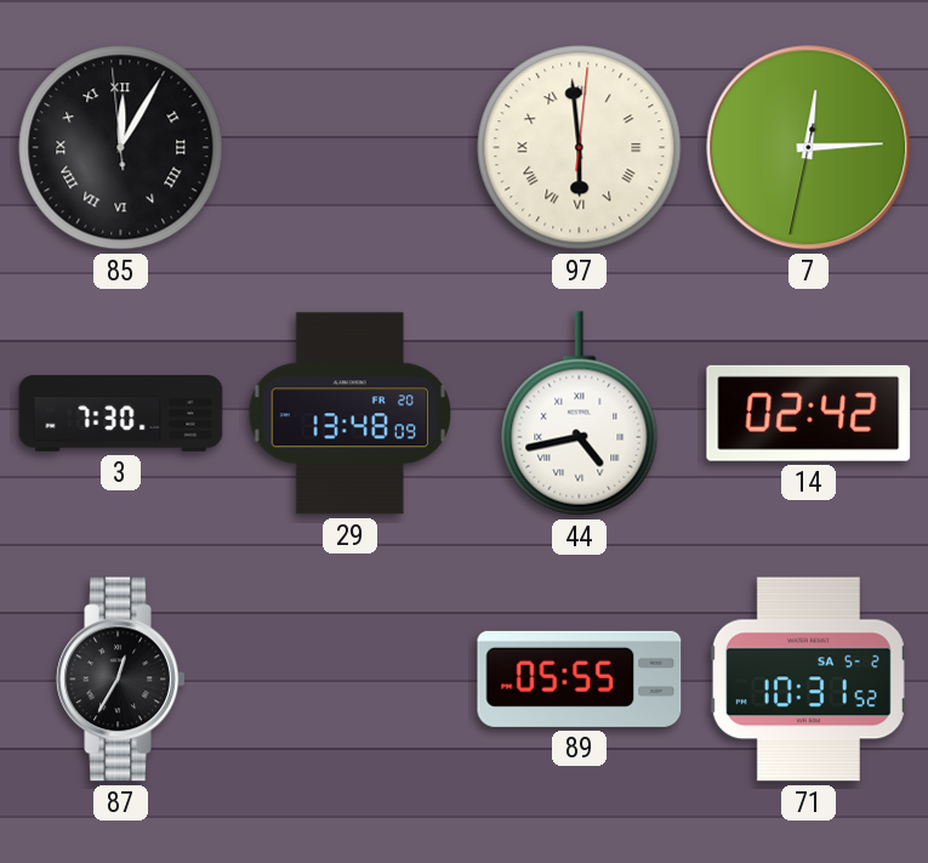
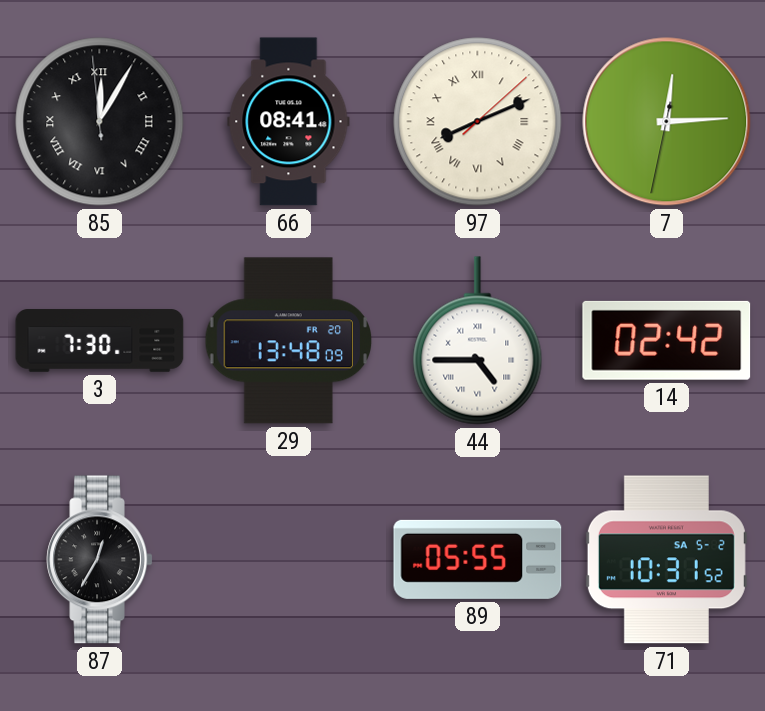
66: none -> 08:41
97: 5:59 -> 8:11
44: 4:43 -> 4:45
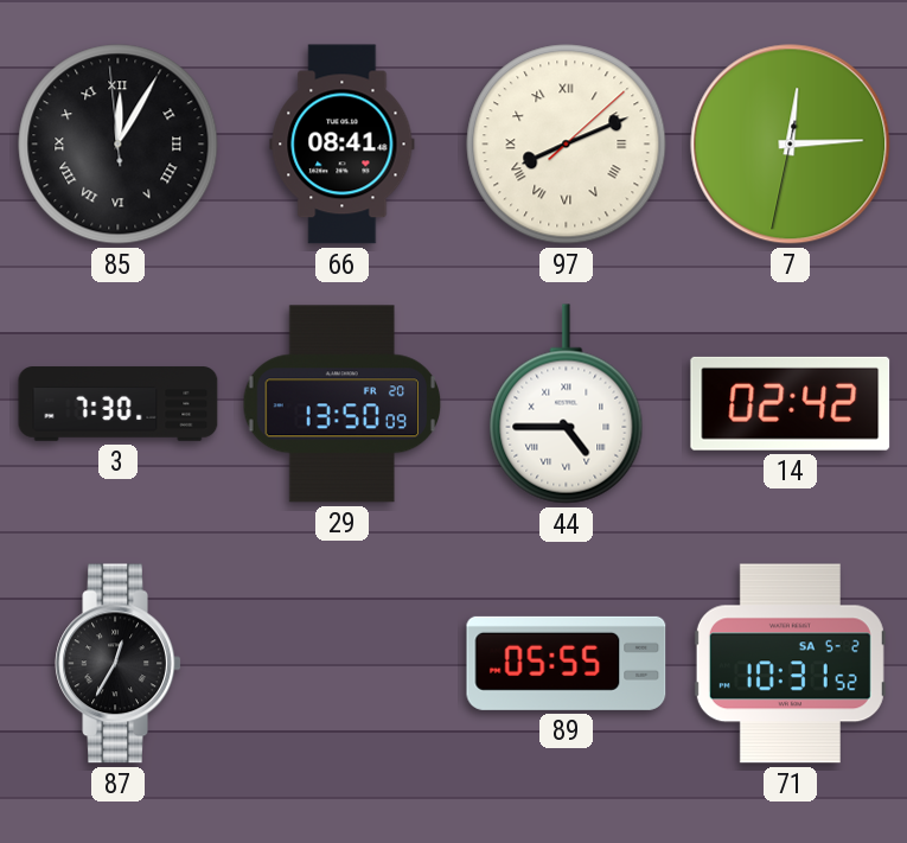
29: 13:48 -> 13:50
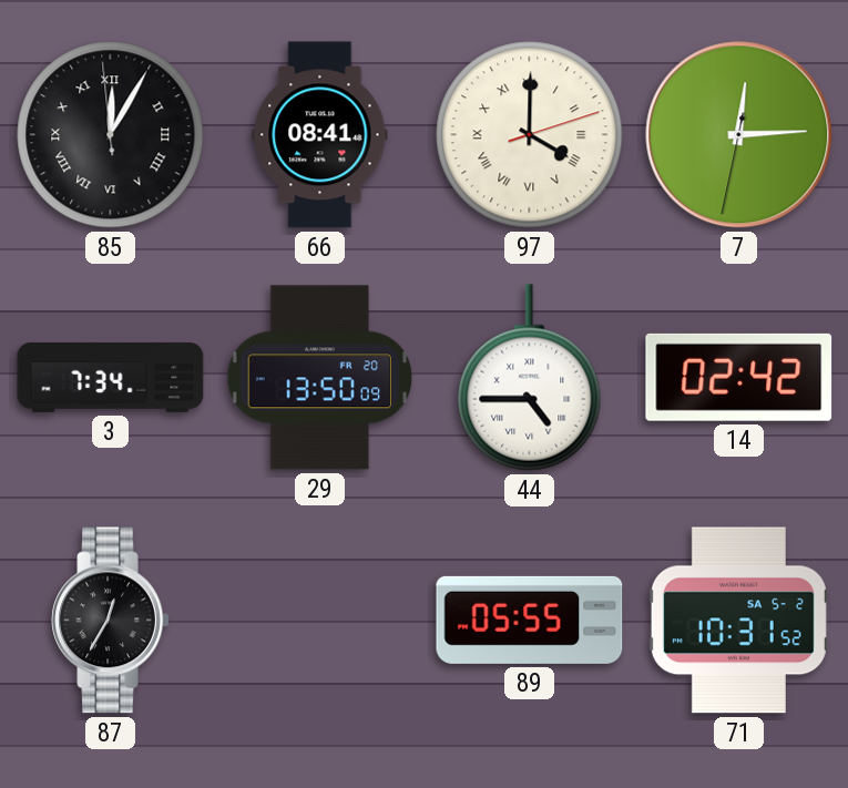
97: 8:11 -> 4:00
3: 7:30 -> 7:34
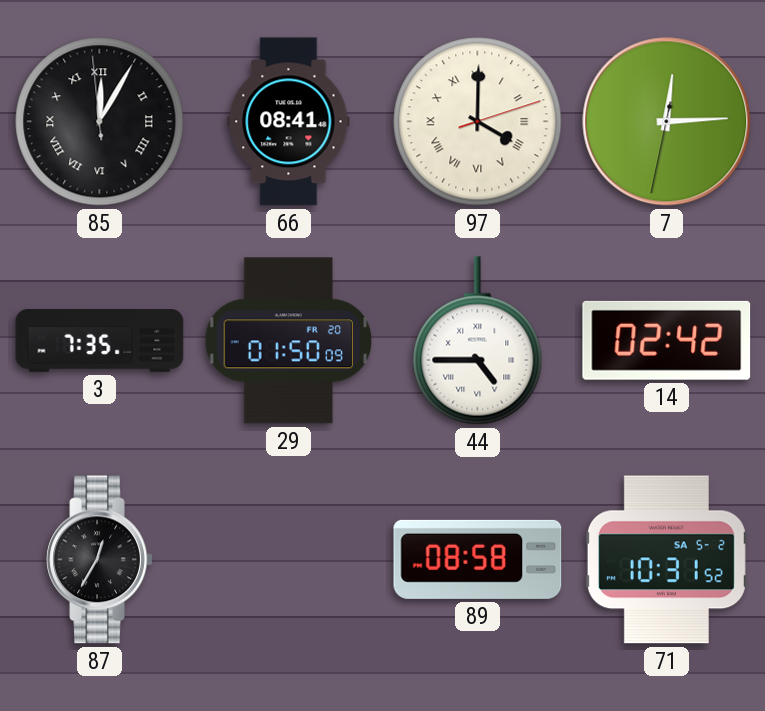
3: 7:34 -> 7:35
29: 13:50 -> 01:50
89: 05:55 -> 08:58
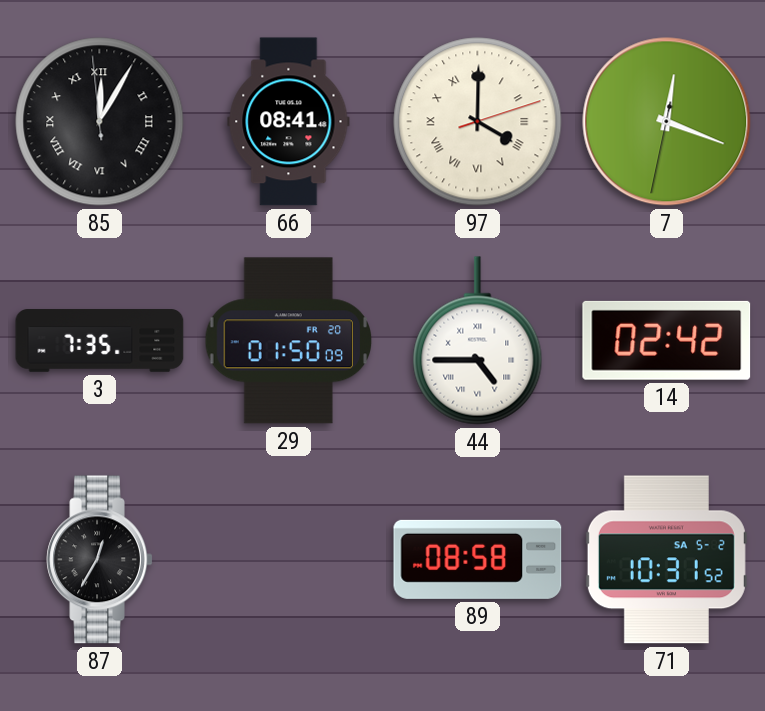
7: 12:14 -> 12:18
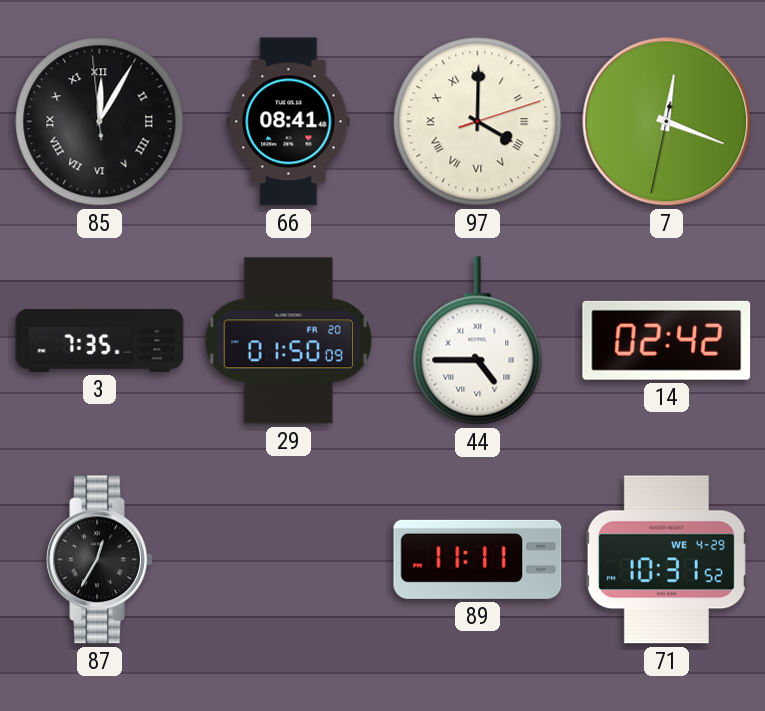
89: 08:58 -> 11:11
71 date: SA 5-2 -> WE 4-29
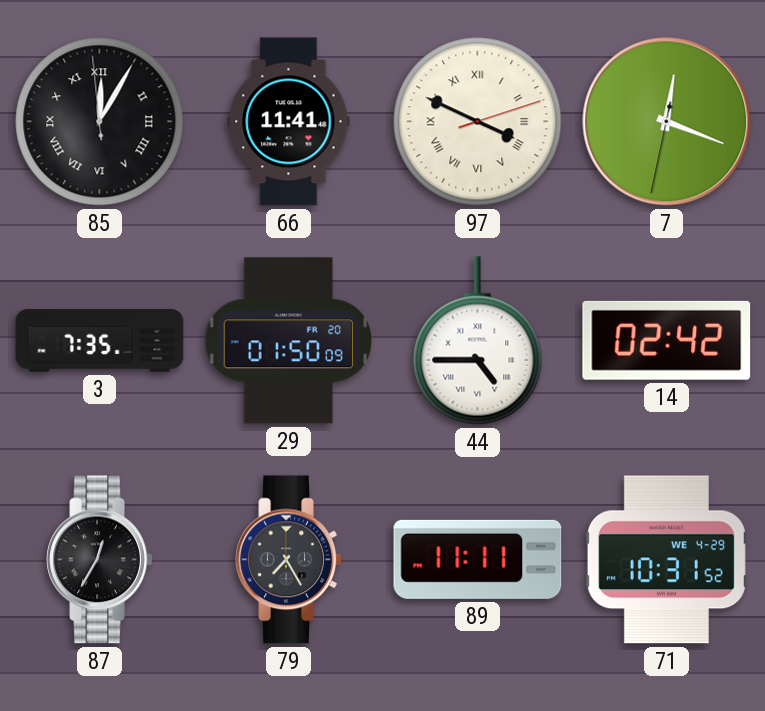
66: 08:41 -> 11:41
97: 4:00 -> 3:49
79: none -> 7:25
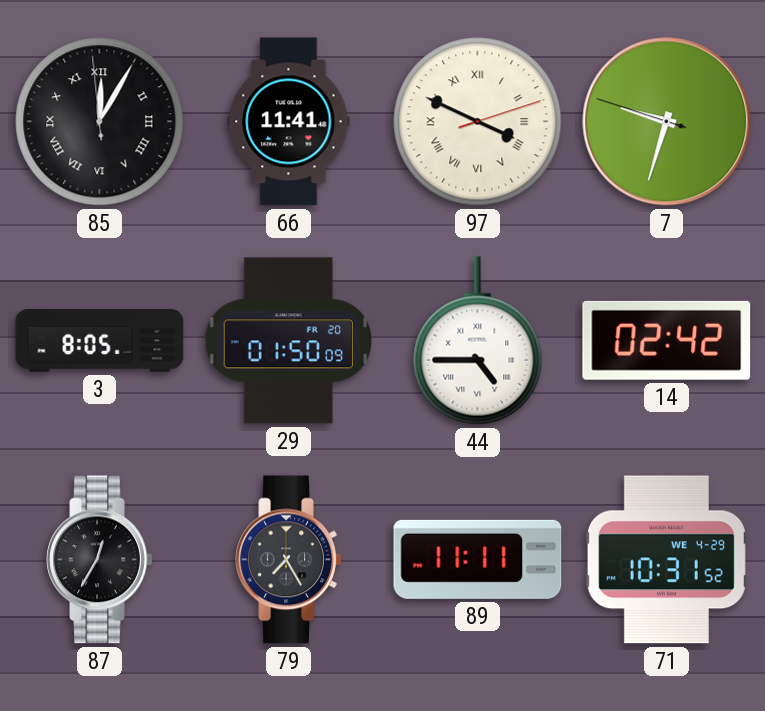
7: 12:18 -> 9:32
3: 7:35 -> 8:05
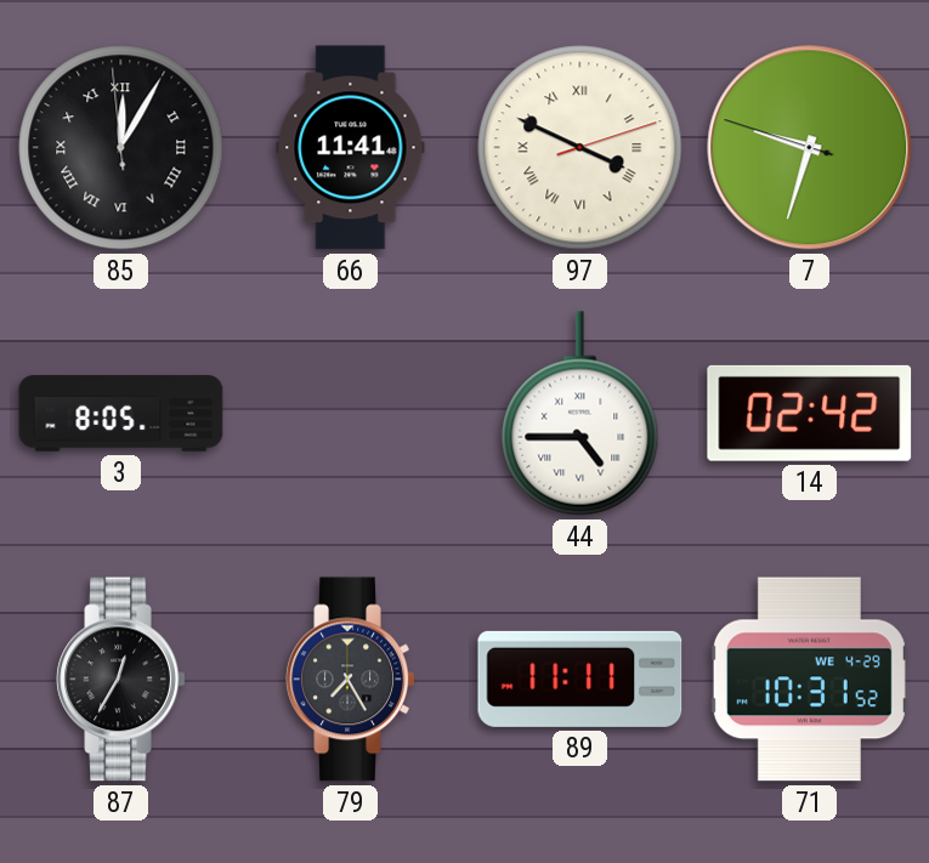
29: 01:50 -> none
